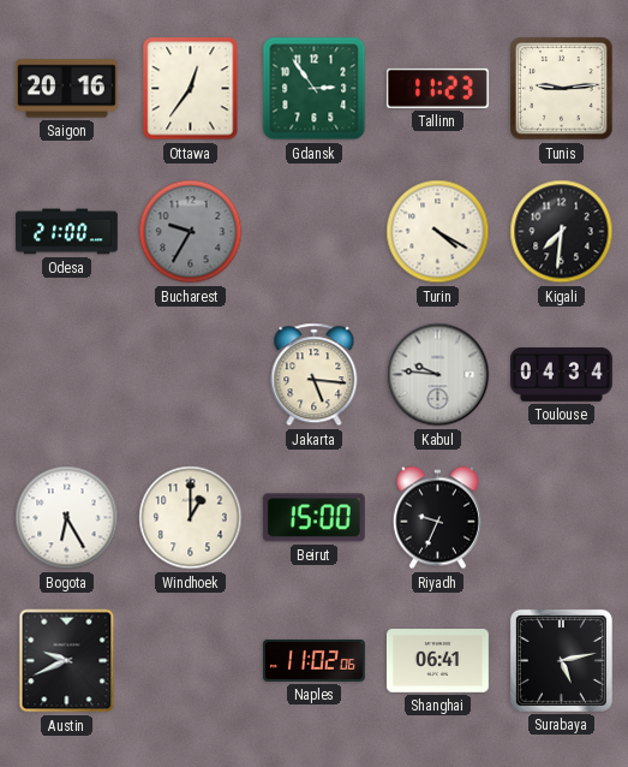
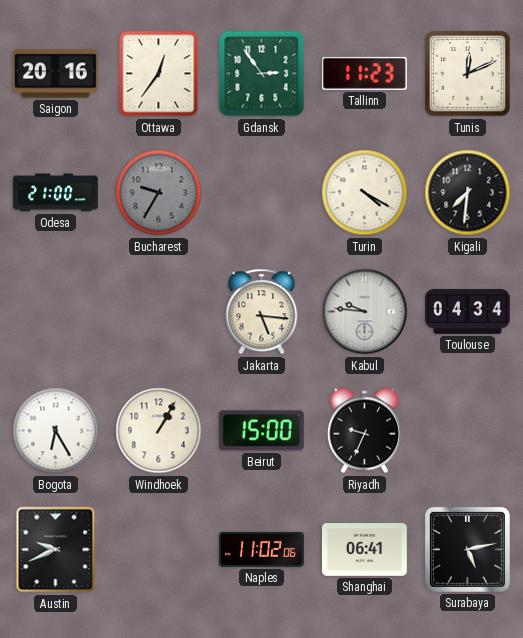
Tunis: 9:14 -> 12:11
Windhoek: 1:00 -> 1:05
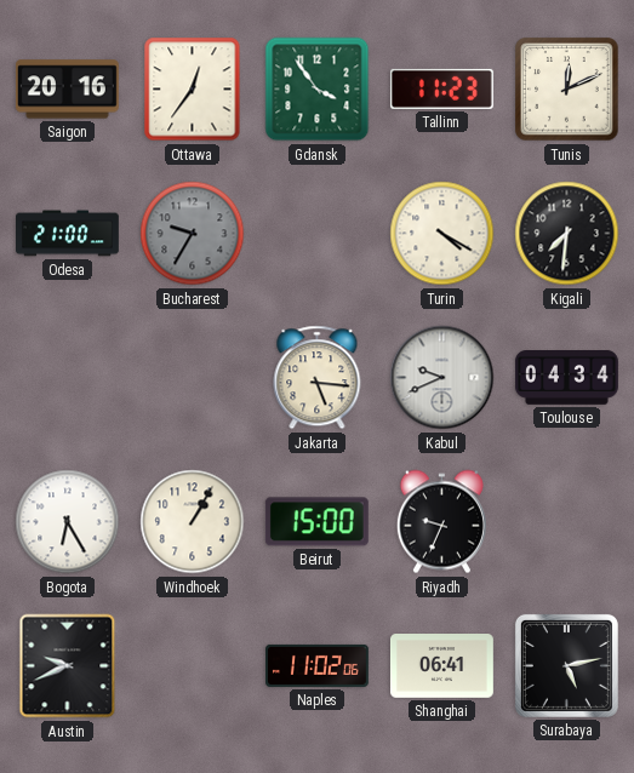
Gdansk: 2:54 -> 3:54
Kabul: 9:46 -> 9:41
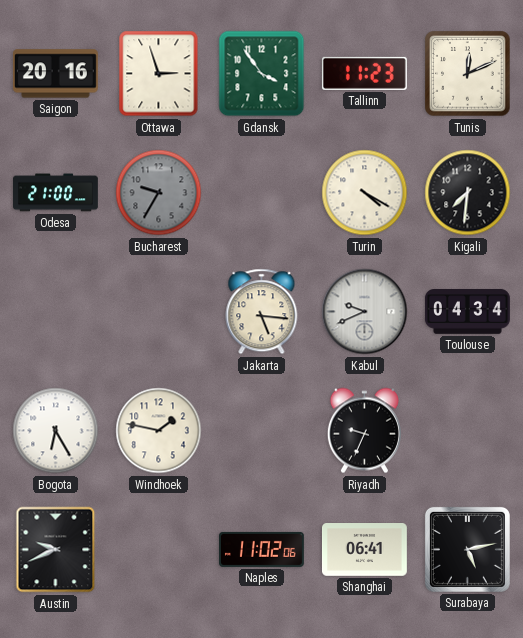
Ottawa: 12:36 -> 2:57
Windhoek: 1:05 -> 1:47
Beirut: 15:00 -> none
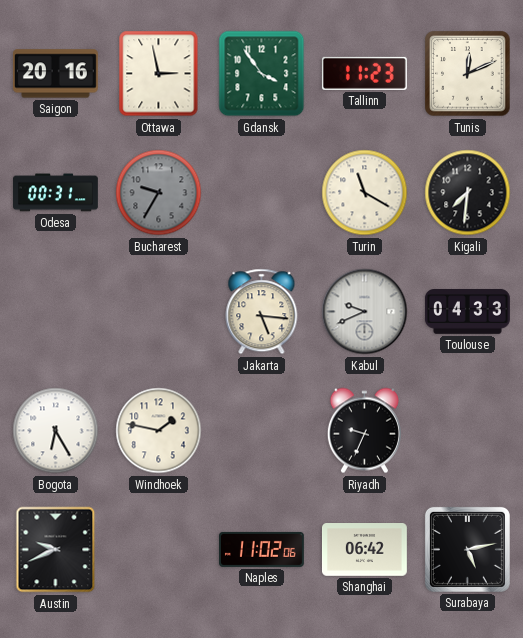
Ottawa: 2:57 -> 2:58
Odesa: 21:00 -> 00:31
Turin: 4:20 -> 11:20
Toulouse: 04:34 -> 04:33
Shanghai: 06:41 -> 06:42
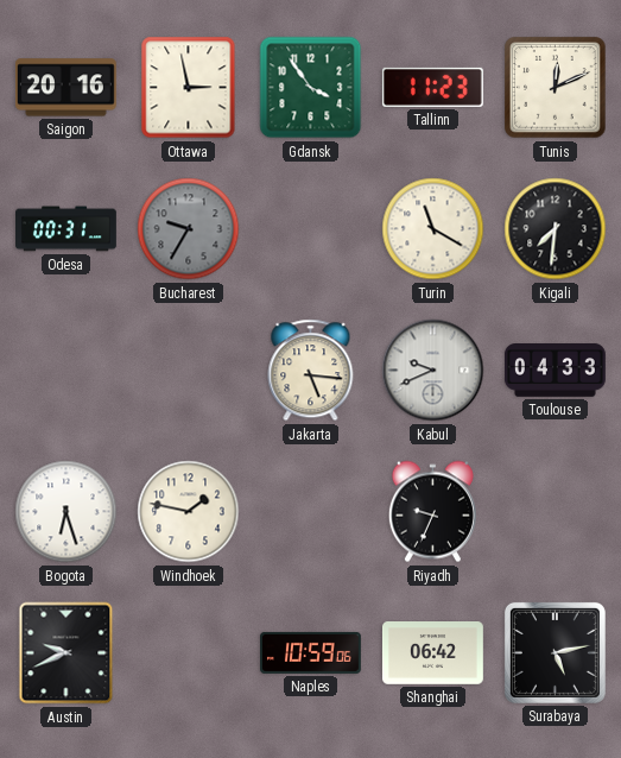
Bogota: 6:25 -> 6:27
Naples: 11:02 -> 10:59
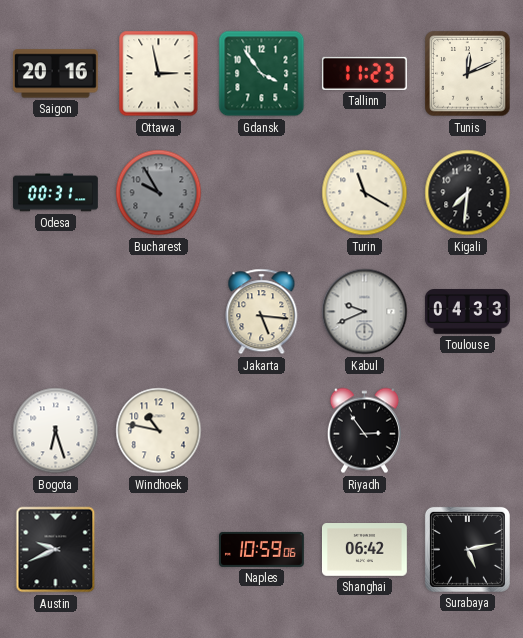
Bucharest: 9:35 -> 9:55
Windhoek: 1:47 -> 10:47
Riyadh: 9:34 -> 2:54
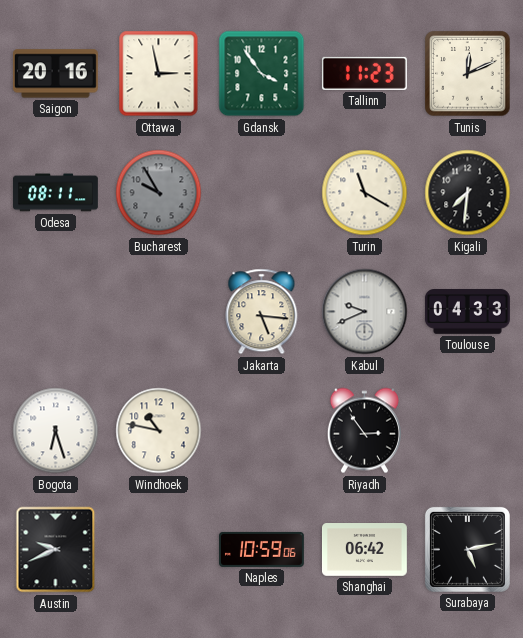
Odesa: 00:31 -> 08:11
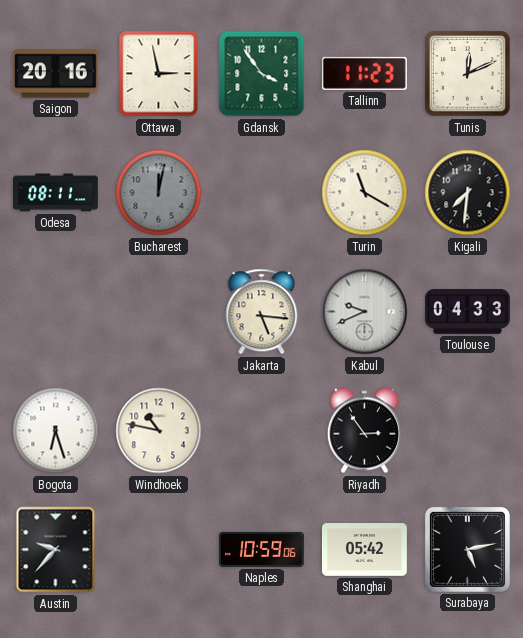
Bucharest: 9:55 -> 12:02
Austin: 9:41 -> 9:37
Shanghai: 06:42 -> 05:42
